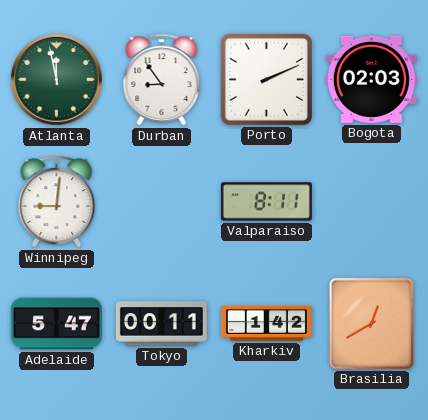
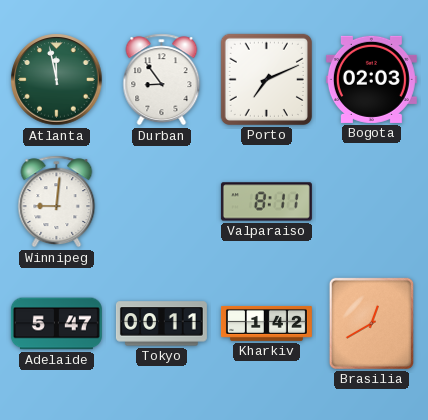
Porto: 2:11 -> 7:11
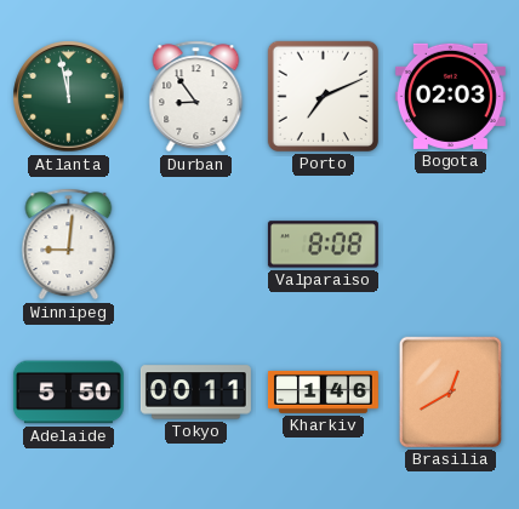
Valparaiso: 8:11 -> 8:08
Adelaide: 5:47 -> 5:50
Kharkiv: 1:42 -> 1:46
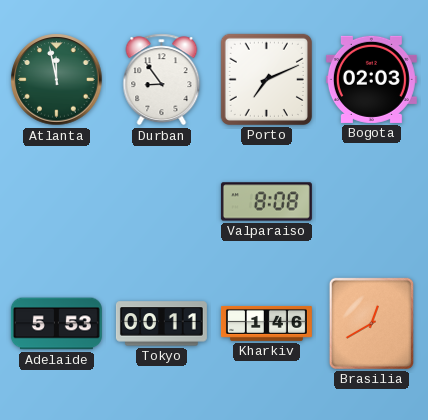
Winnipeg: 9:01 -> none
Adelaide: 5:50 -> 5:53
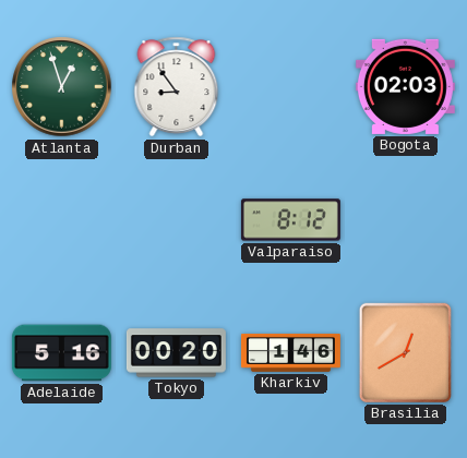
Atlanta: 11:58 -> 12:57
Porto: 7:11 -> none
Valparaiso: 8:08 -> 8:12
Adelaide: 5:53 -> 5:16
Tokyo: 00:11 -> 00:20
